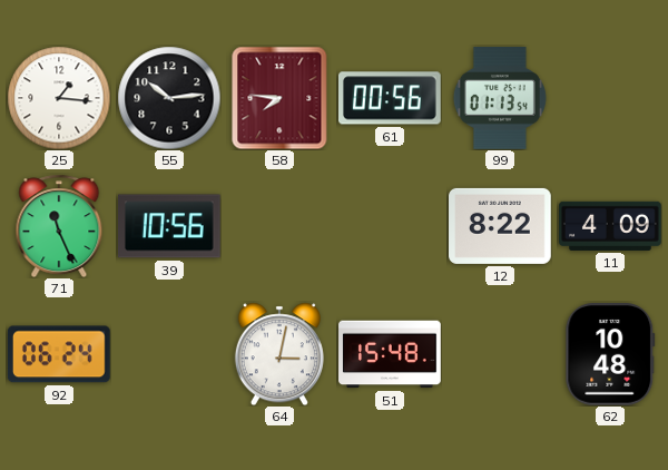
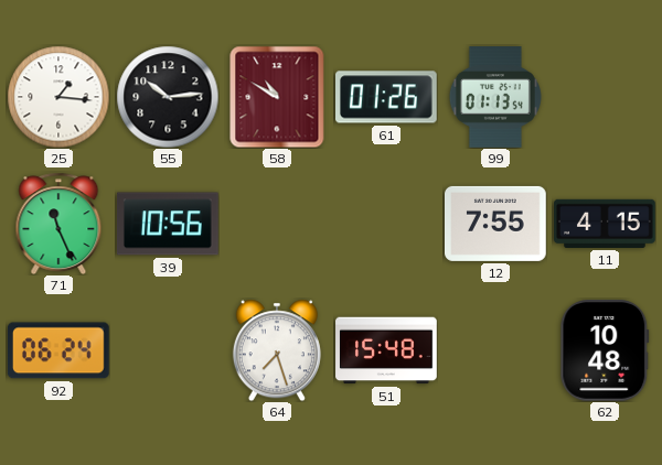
58: 7:46 -> 10:50
61: 00:56 -> 01:26
12: 8:22 -> 7:55
11: 4:09 -> 4:15
64: 3:02 -> 7:27
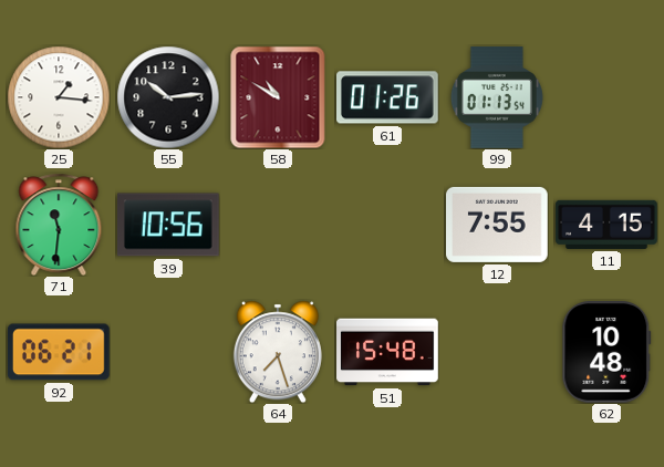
71: 11:26 -> 11:31
92: 06:24 -> 06:21
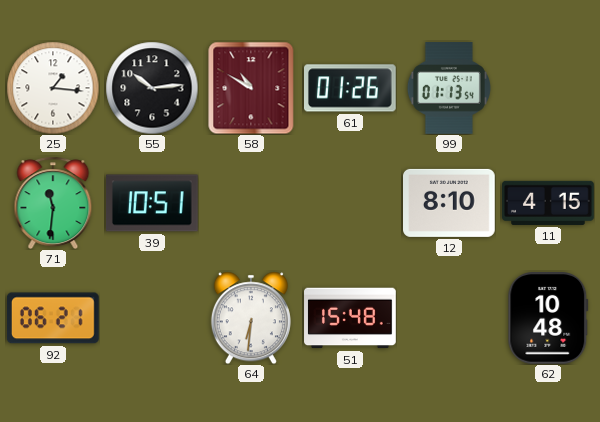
39: 10:56 -> 10:51
12: 7:55 -> 8:10
64: 7:27 -> 6:31
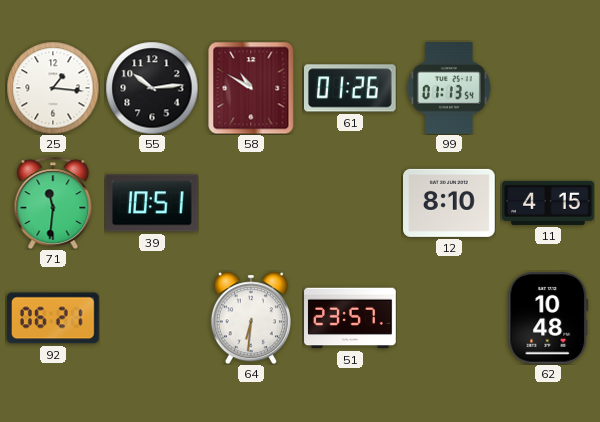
51: 15:48 -> 23:57
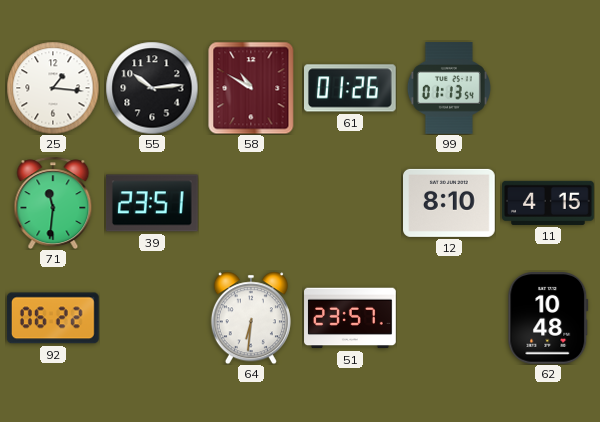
39: 10:51 -> 23:51
92: 06:21 -> 06:22
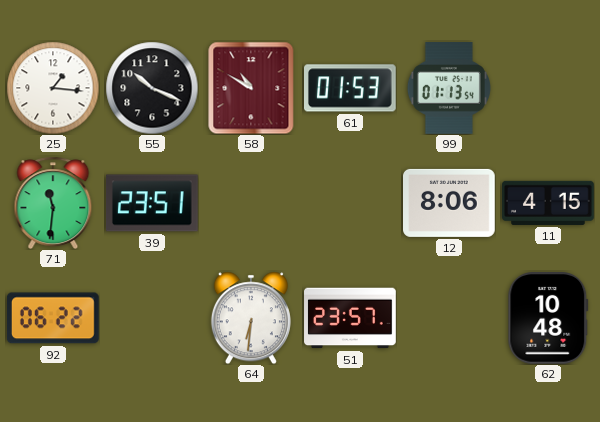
55: 10:14 -> 10:19
61: 01:26 -> 01:53
12: 8:10 -> 8:06
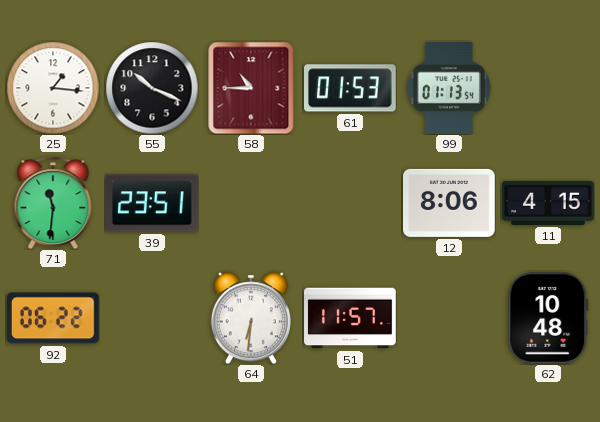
58: 10:50 -> 10:45
51: 23:57 -> 11:57
